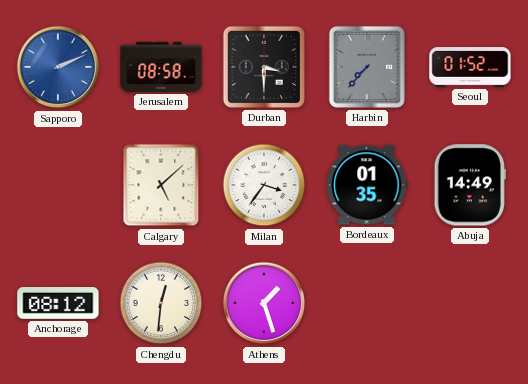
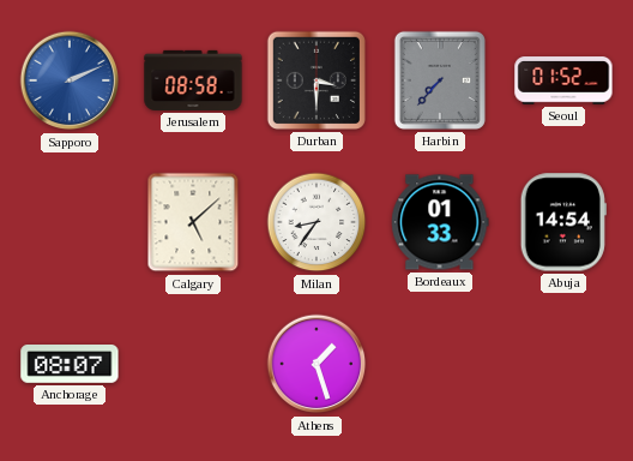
Milan: 3:36 -> 8:36
Bordeaux: 01:35 -> 01:33
Abuja: 14:49 -> 14:54
Anchorage: 08:12 -> 08:07
Chengdu: 12:31 -> none
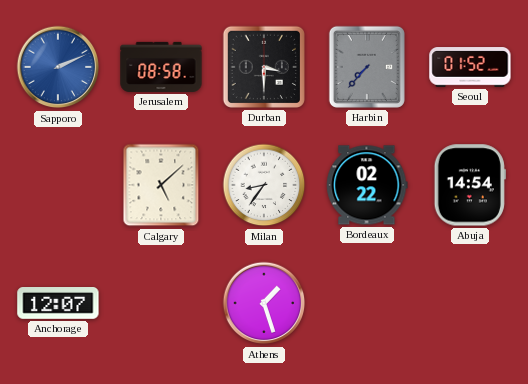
Bordeaux: 01:33 -> 02:22
Anchorage: 08:07 -> 12:07
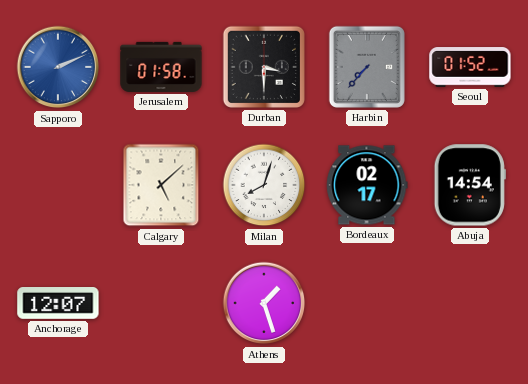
Jerusalem: 08:58 -> 01:58
Milan: 8:36 -> 8:03
Bordeaux: 02:22 -> 02:17
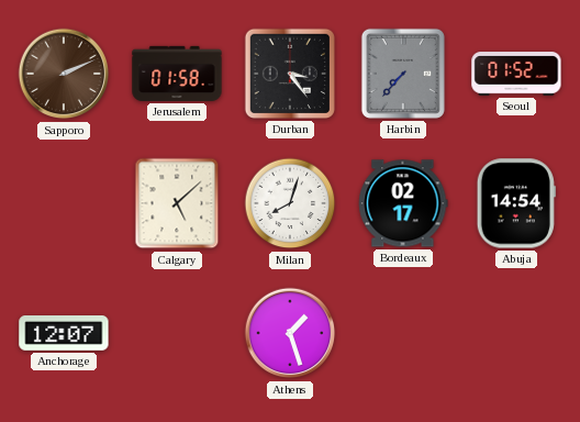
Sapporo dial: blue -> brown
Durban: 3:30 -> 3:24
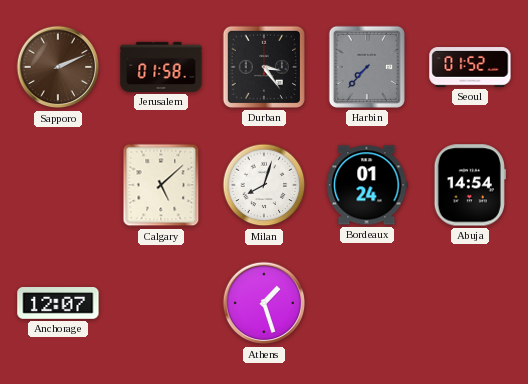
Bordeaux: 02:17 -> 01:24
